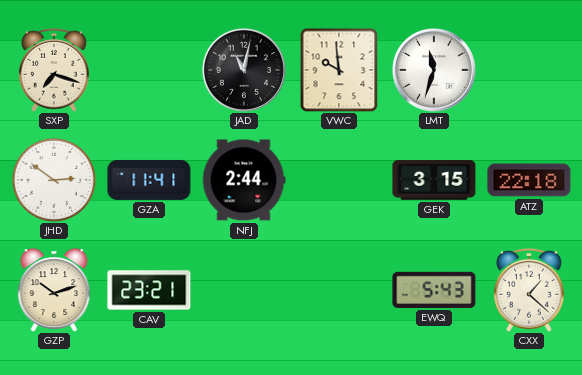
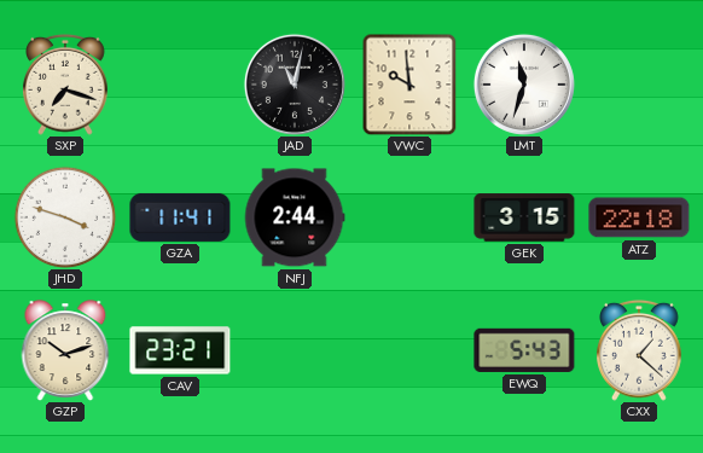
JHD: 2:51 -> 3:48
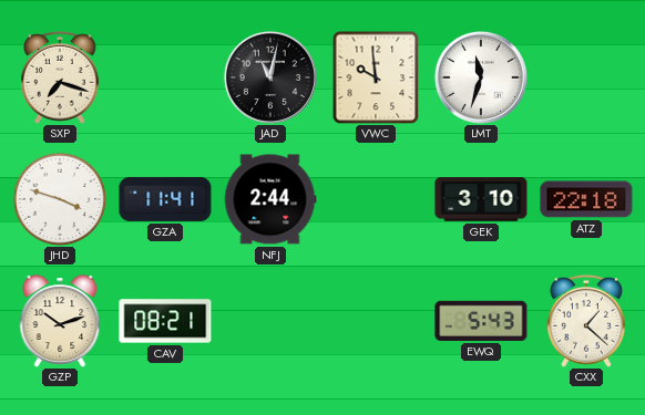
GEK: 3:15 -> 3:10
CAV: 23:21 -> 08:21
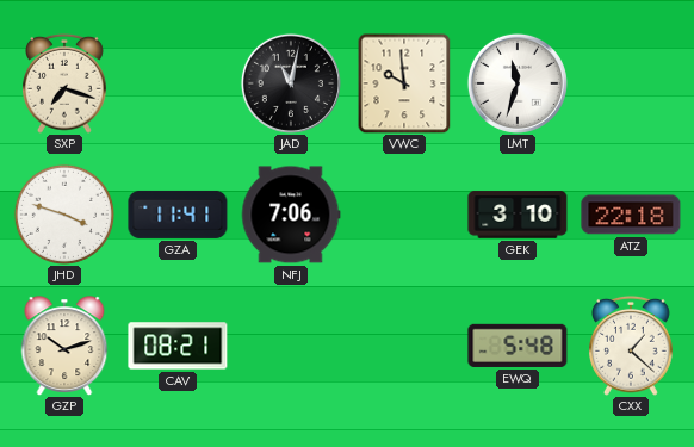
NFJ: 2:44 -> 7:06
EWQ: 5:43 -> 5:48
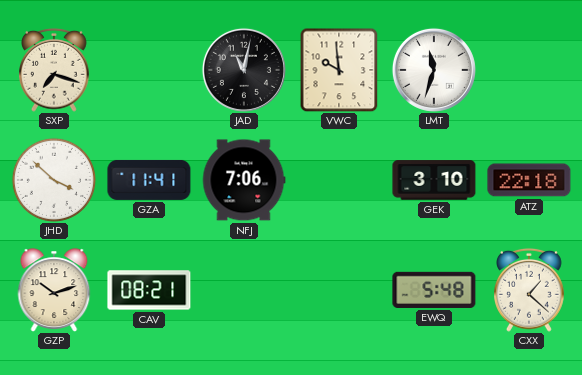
JHD: 3:48 -> 3:52
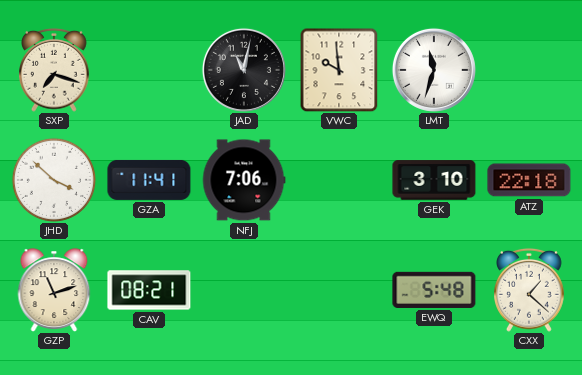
GZP: 10:12 -> 11:12
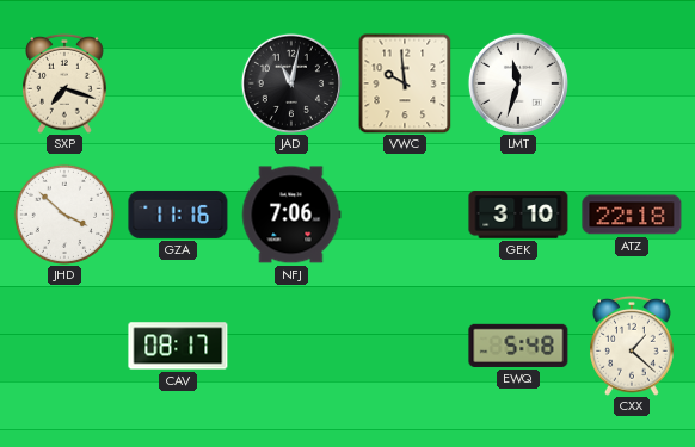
GZA: 11:41 -> 11:16
GZP: 11:12 -> none
CAV: 08:21 -> 08:17
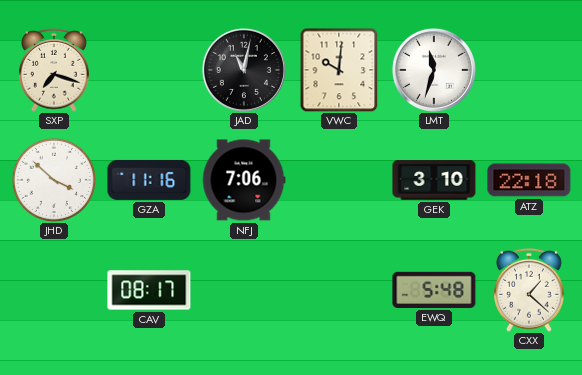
VWC: 9:59 -> 10:01
